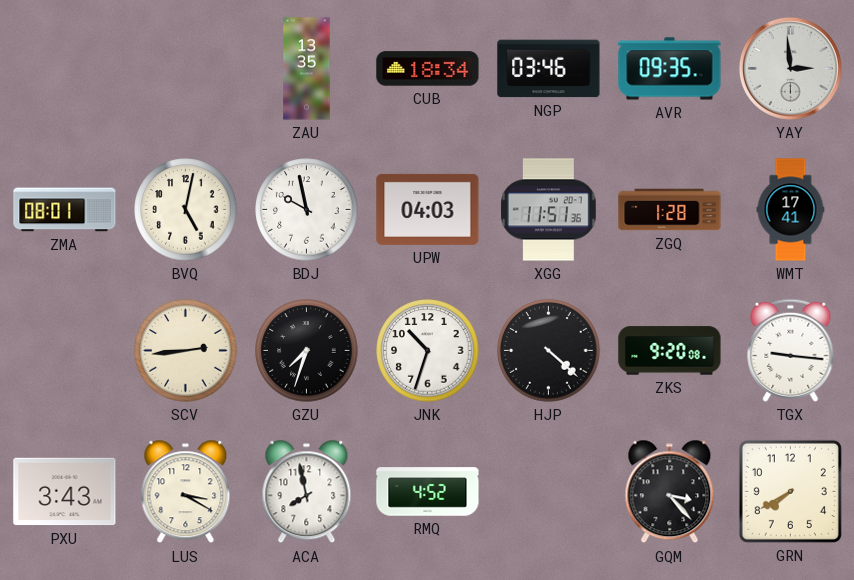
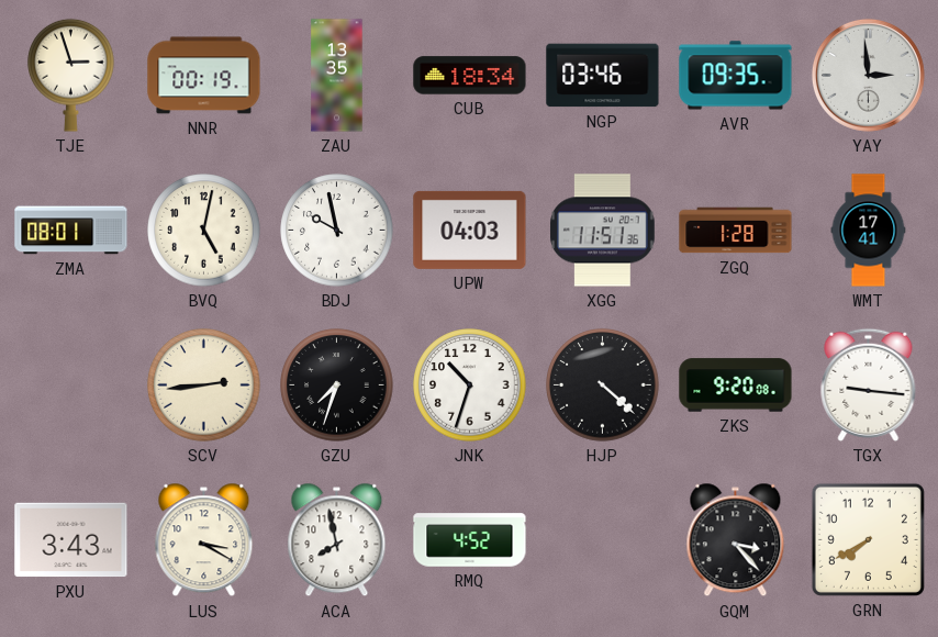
TJE: none -> 2:57
NNR: none -> 00:19
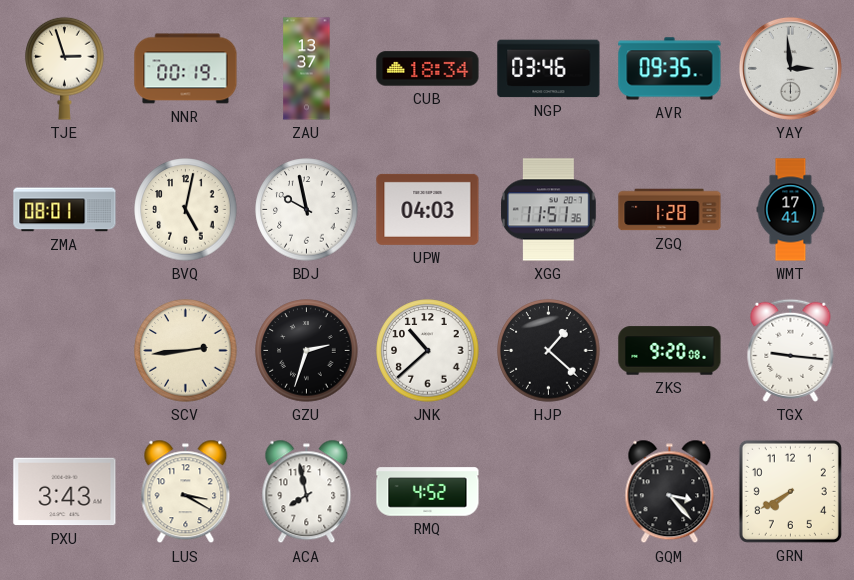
ZAU: 13:35 -> 13:37
GZU: 7:33 -> 2:33
JNK: 10:33 -> 10:38
HJP: 4:22 -> 1:22
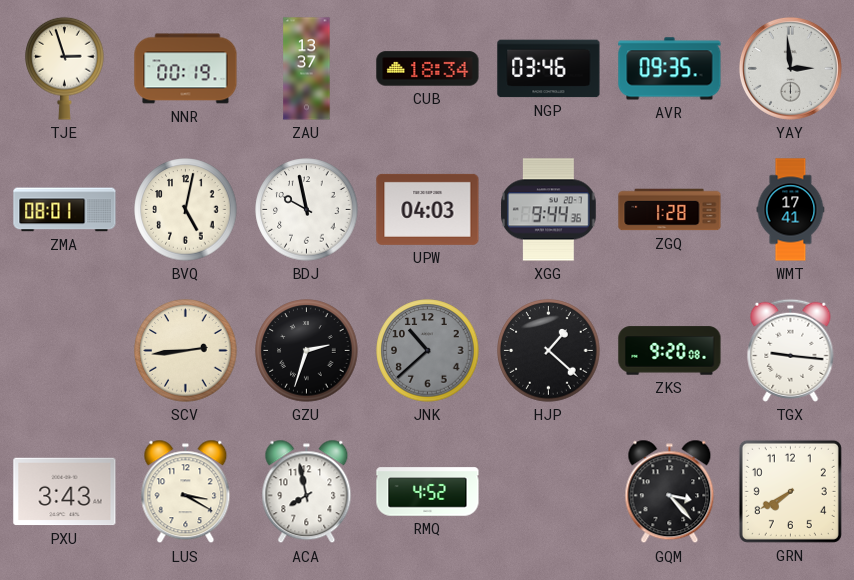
XGG: 11:51 -> 9:44
JNK dial: white -> grey
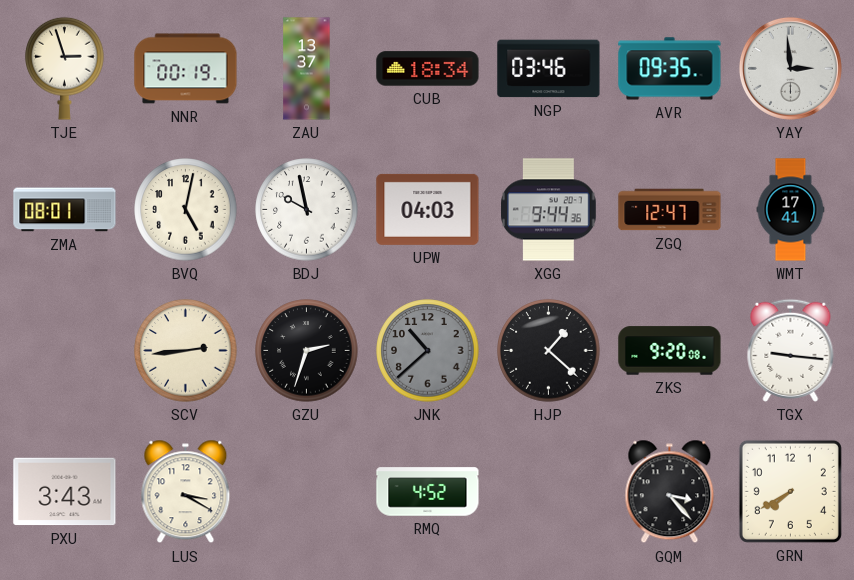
ZGQ: 1:28 -> 12:47
ACA: 7:58 -> none
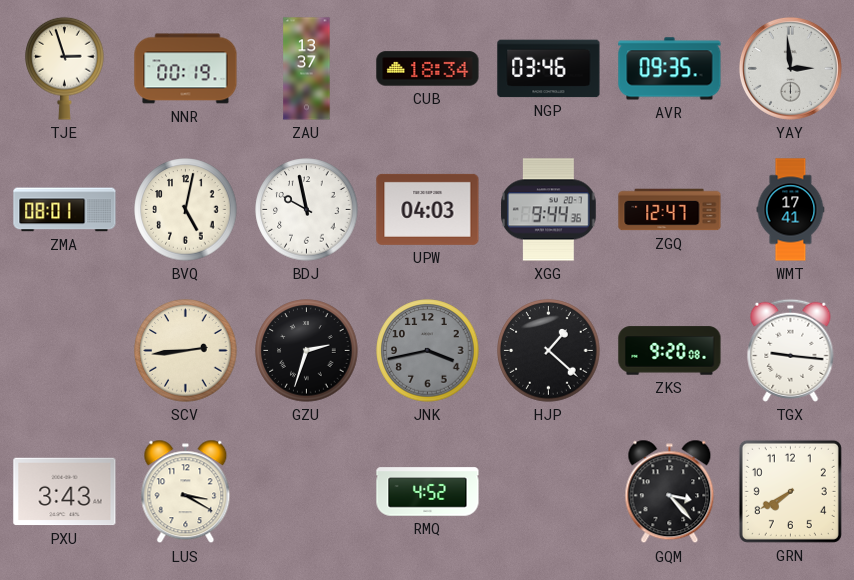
JNK: 10:38 -> 3:43
